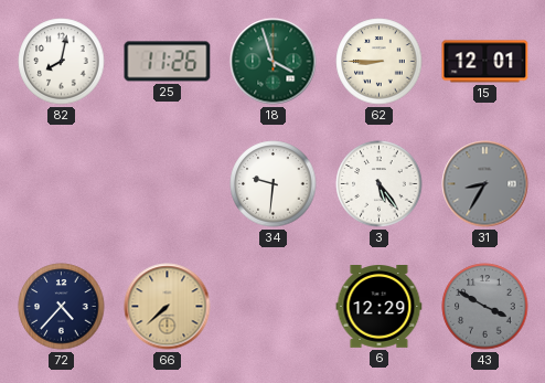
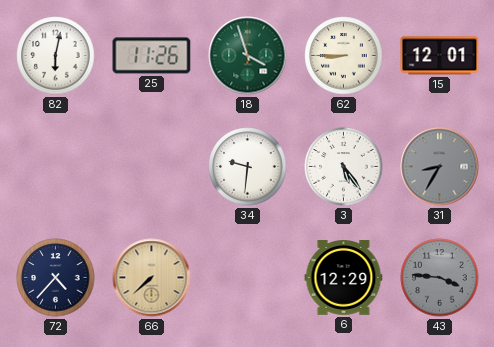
82: 8:02 -> 6:02
43: 3:50 -> 3:46
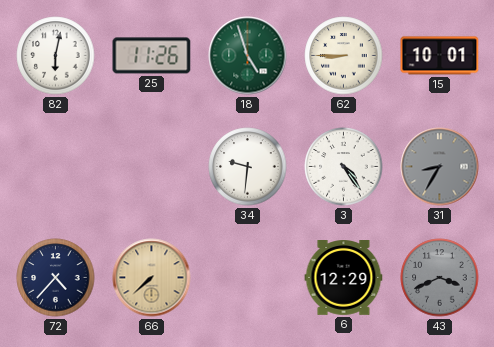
18: 3:57 -> 4:57
15: 12:01 -> 10:01
3: 5:24 -> 4:24
43: 3:46 -> 3:41
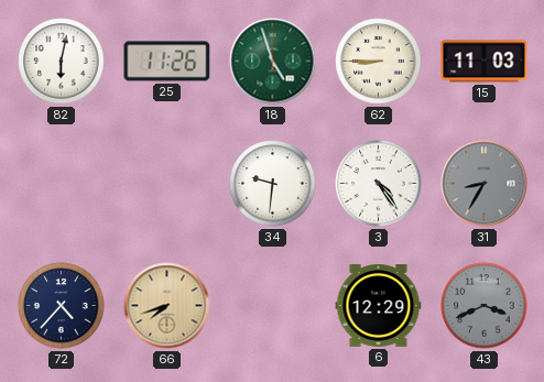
15: 10:01 -> 11:03
66: 7:38 -> 7:42
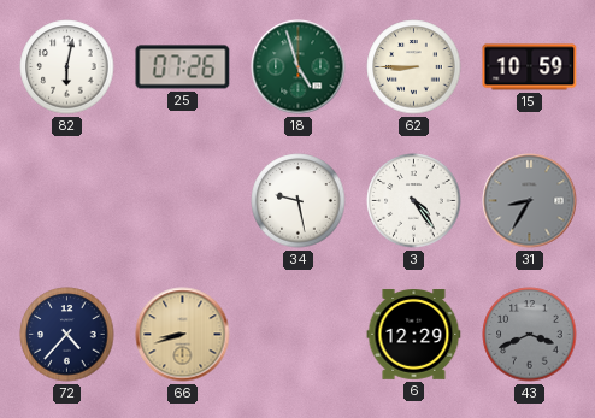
25: 11:26 -> 07:26
15: 11:03 -> 10:59
34: 9:31 -> 9:28
66: 7:42 -> 8:42
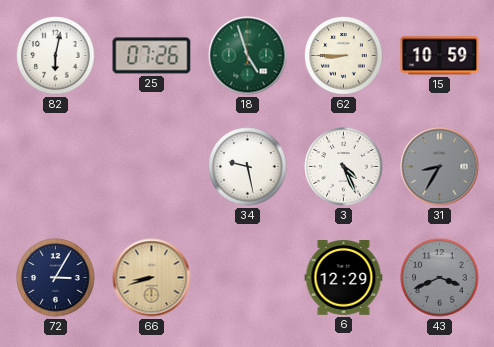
3: 4:24 -> 4:26
72: 4:37 -> 3:05
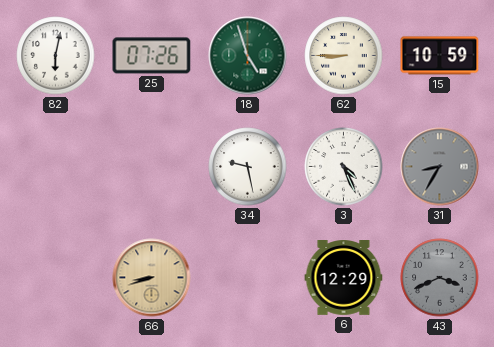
72: 3:05 -> none
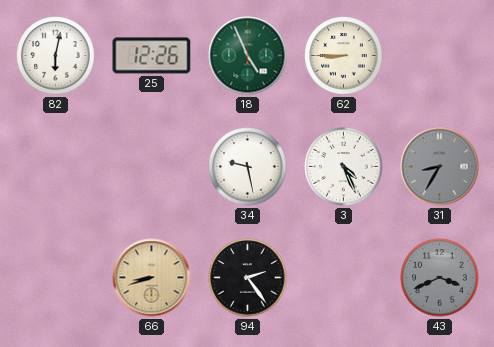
25: 07:26 -> 12:26
18: 4:57 -> 4:56
15: 10:59 -> none
94: none -> 2:24
6: 12:29 -> none
